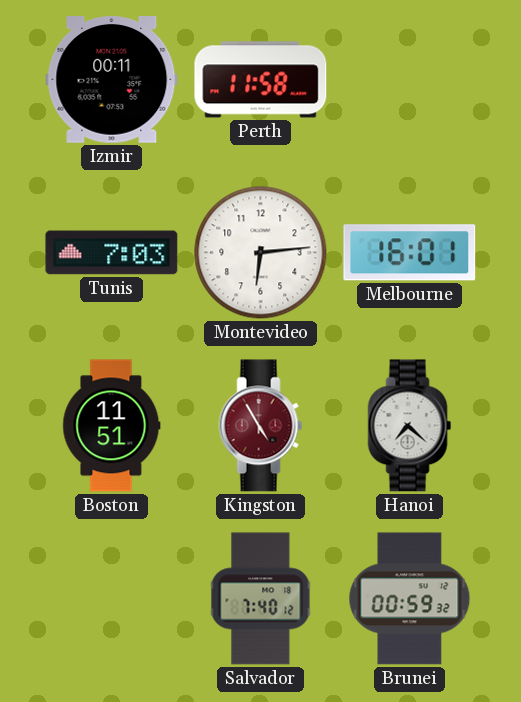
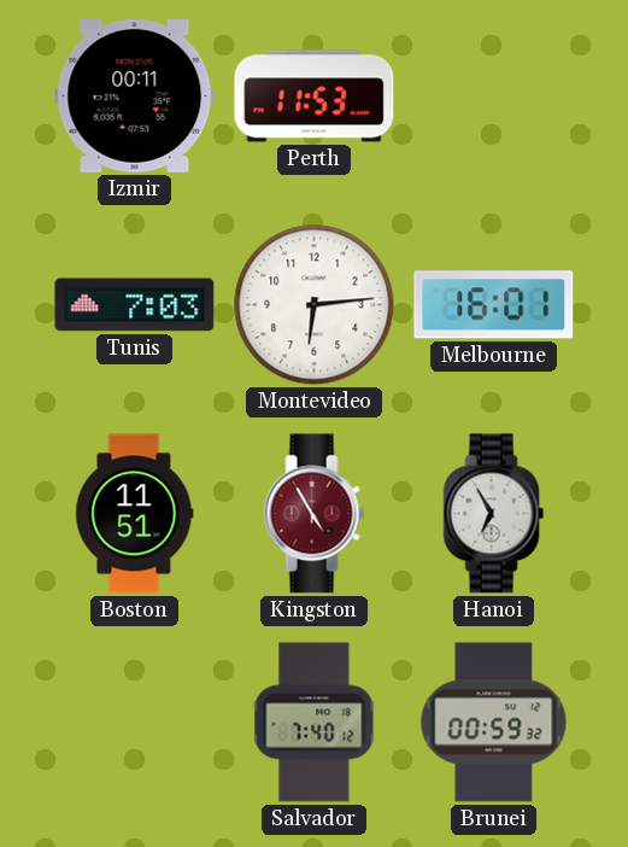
Perth: 11:58 -> 11:53
Hanoi: 7:22 -> 6:55
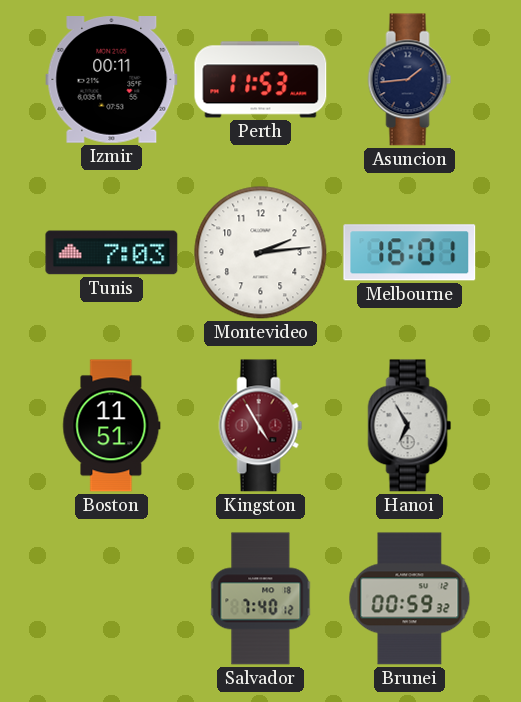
Asuncion: none -> 1:44
Montevideo: 6:14 -> 2:14
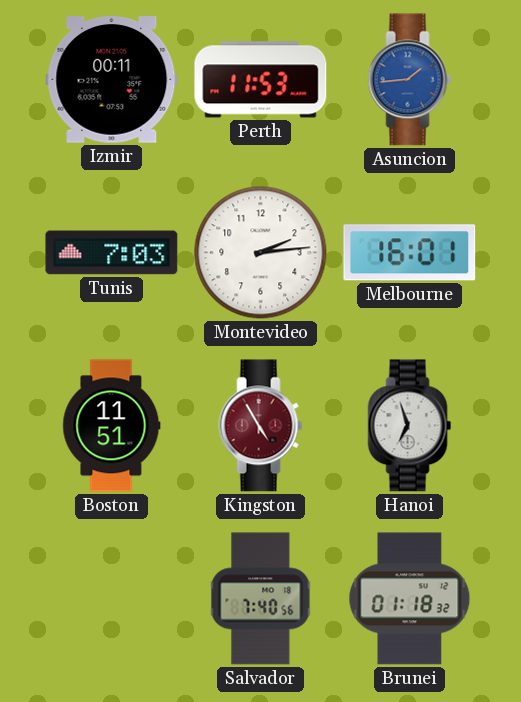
Asuncion dial: navy -> blue
Hanoi: 6:55 -> 6:57
Salvador: 7:40:12 -> 7:40:56
Brunei: 00:59 -> 01:18
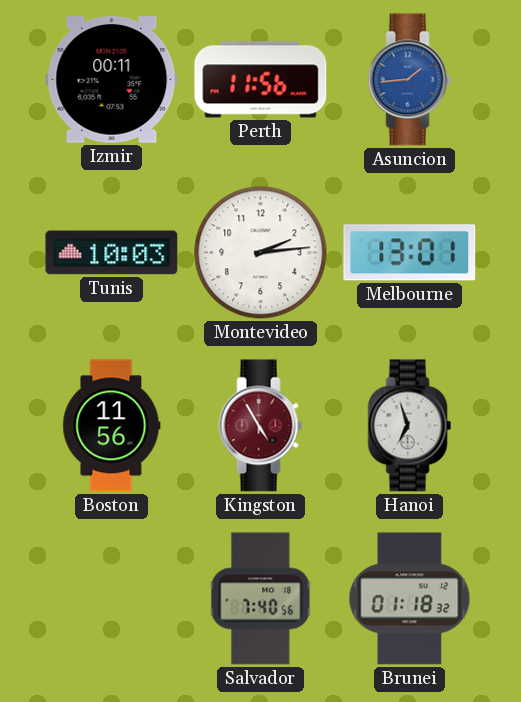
Perth: 11:53 -> 11:56
Tunis: 7:03 -> 10:03
Melbourne: 16:01 -> 13:01
Boston: 11:51 -> 11:56
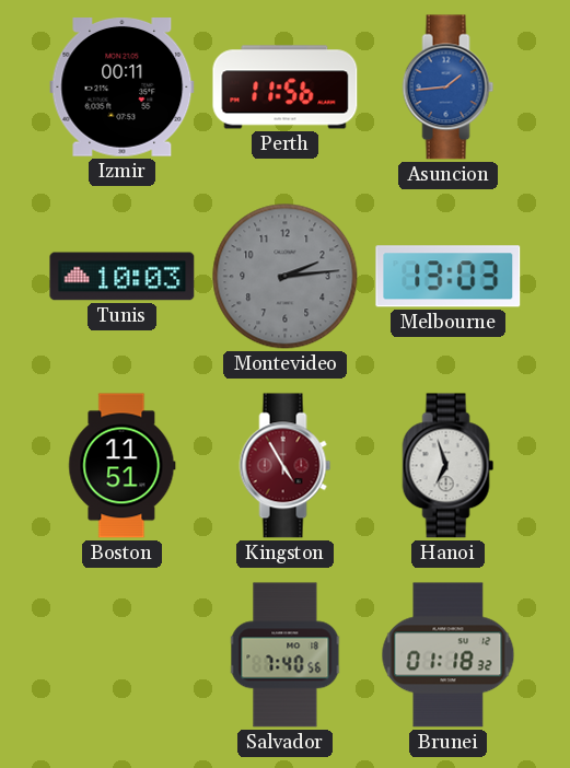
Montevideo dial: white -> grey
Melbourne: 13:01 -> 13:03
Boston: 11:56 -> 11:51
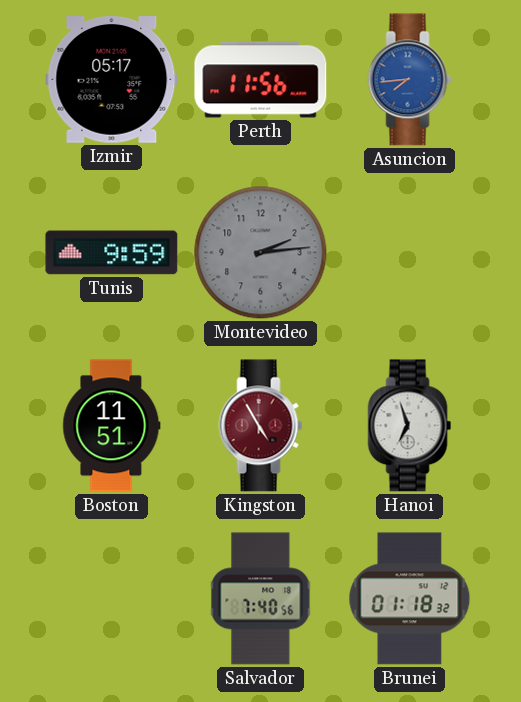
Izmir: 00:11 -> 05:17
Asuncion: 1:44 -> 7:44
Tunis: 10:03 -> 9:59
Melbourne: 13:03 -> none
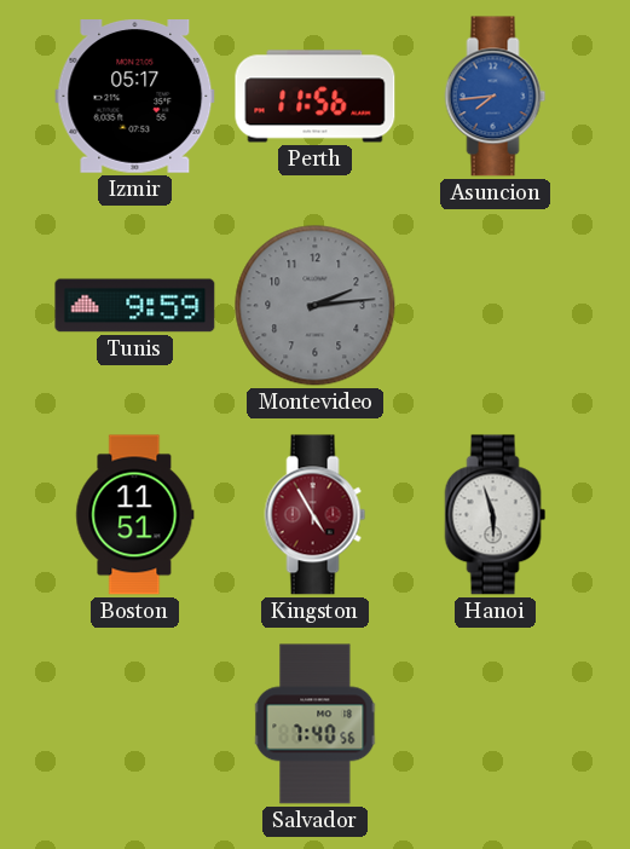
Hanoi: 6:57 -> 5:57
Brunei: 01:18 -> none
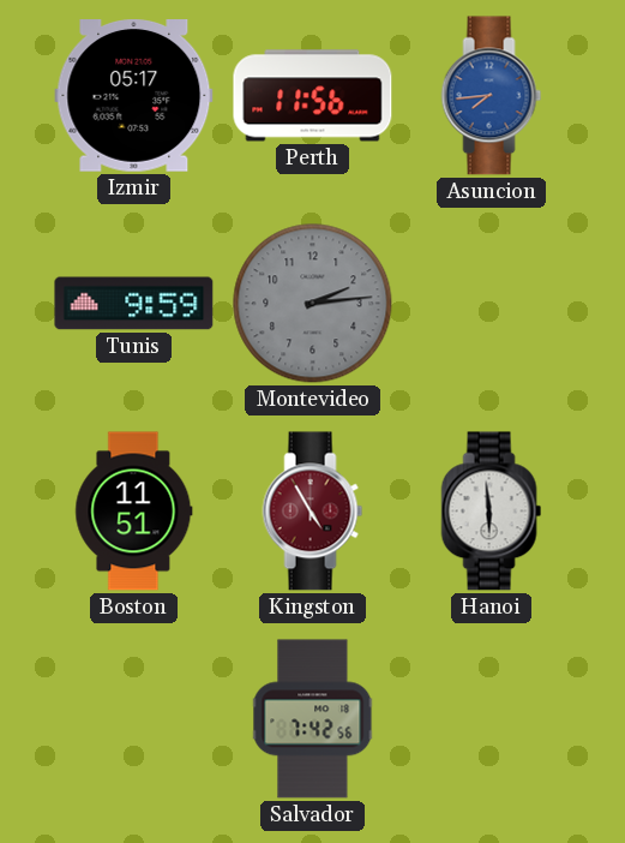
Hanoi: 5:57 -> 5:59
Salvador: 7:40 -> 7:42
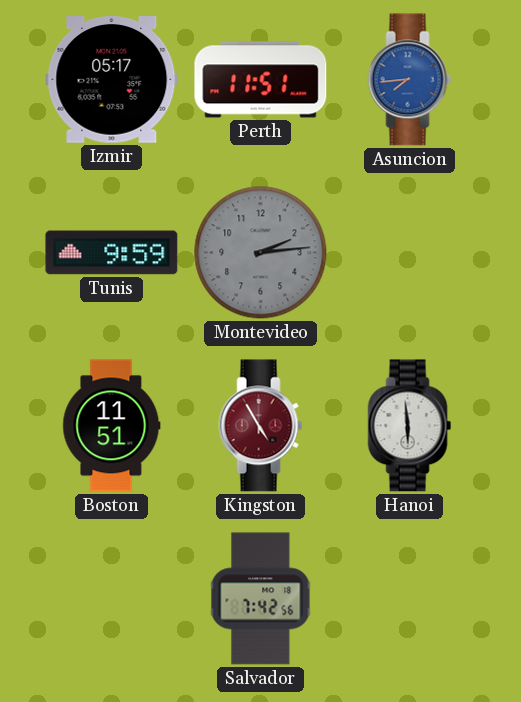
Perth: 11:56 -> 11:51
